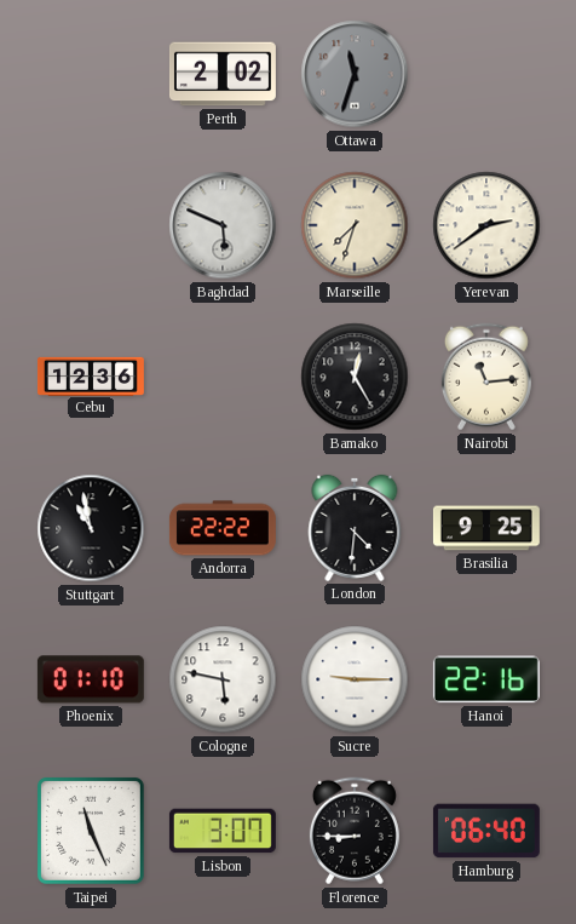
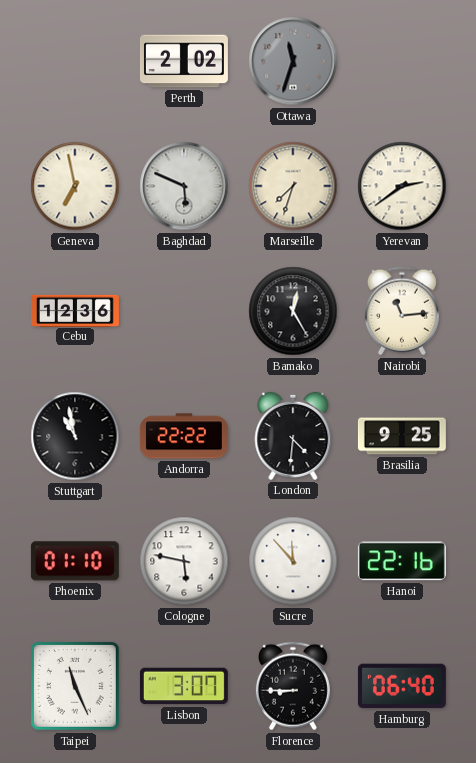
Geneva: none -> 6:58
Sucre: 9:15 -> 11:53
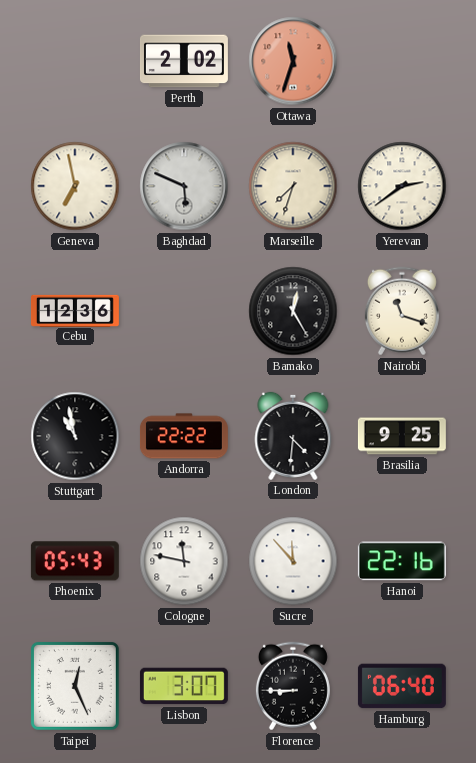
Ottawa dial: grey -> salmon
Nairobi: 11:14 -> 11:18
Phoenix: 01:10 -> 05:43
Cologne: 5:47 -> 11:47
Taipei: 11:26 -> 12:26
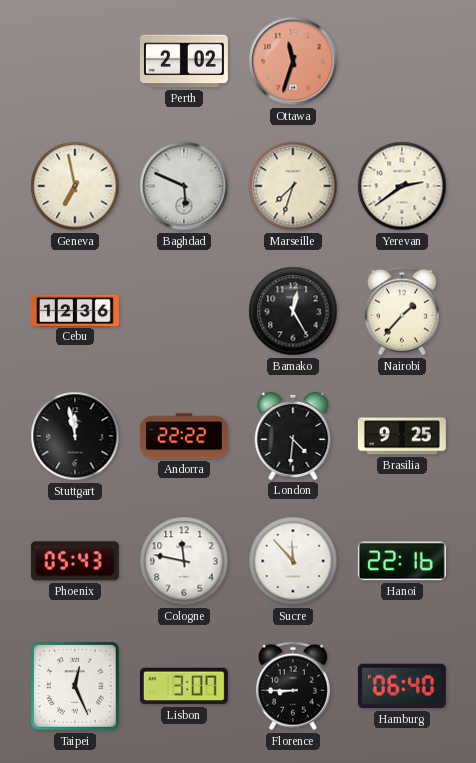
Nairobi: 11:18 -> 1:37
Stuttgart: 10:58 -> 11:58
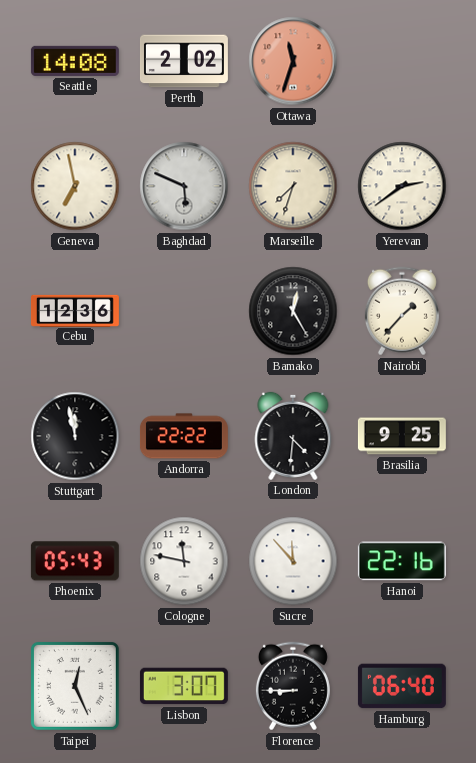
Seattle: none -> 14:08
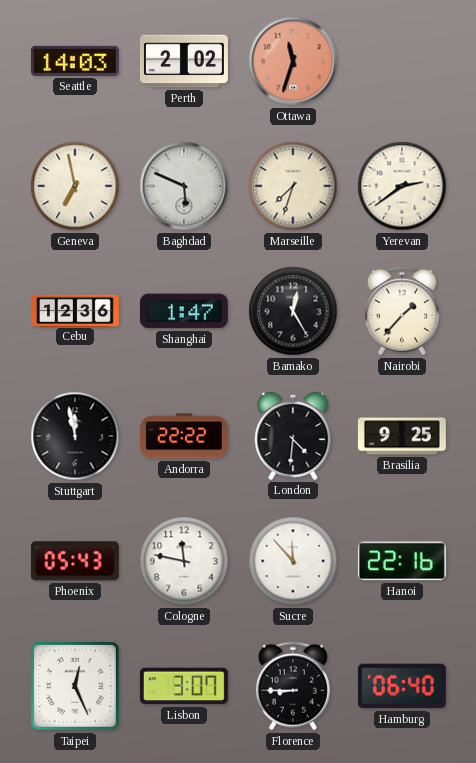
Seattle: 14:08 -> 14:03
Shanghai: none -> 1:47
